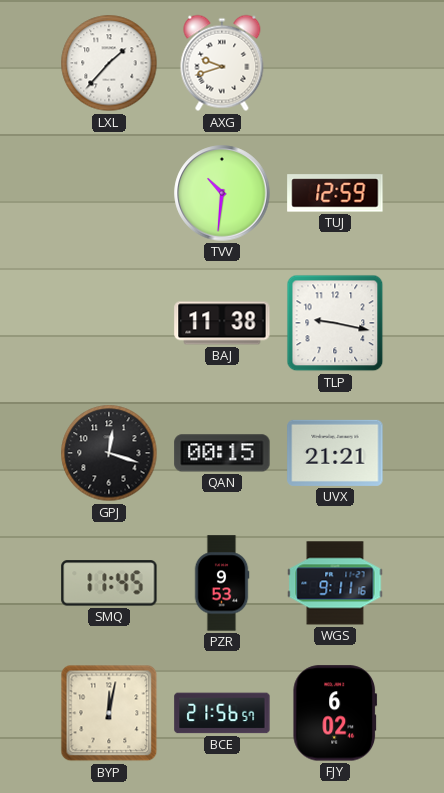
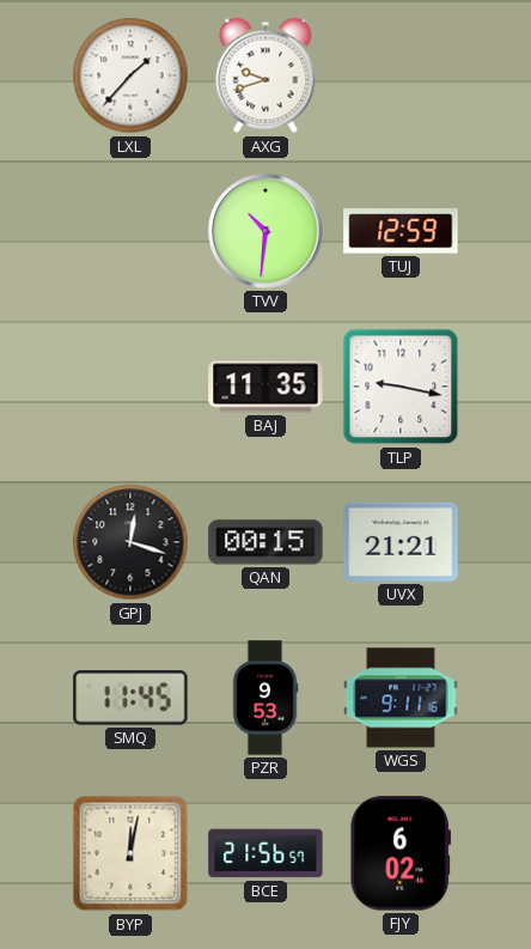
BAJ: 11:38 -> 11:35
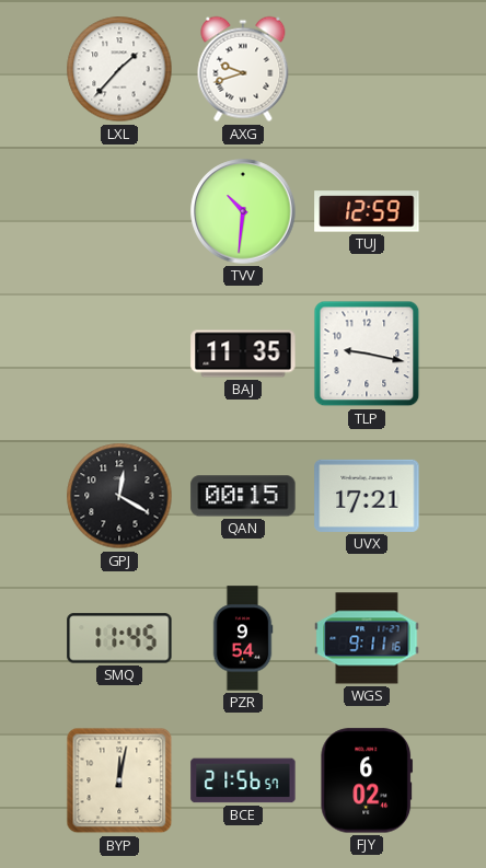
GPJ: 12:18 -> 12:20
UVX: 21:21 -> 17:21
PZR: 9:53 -> 9:54
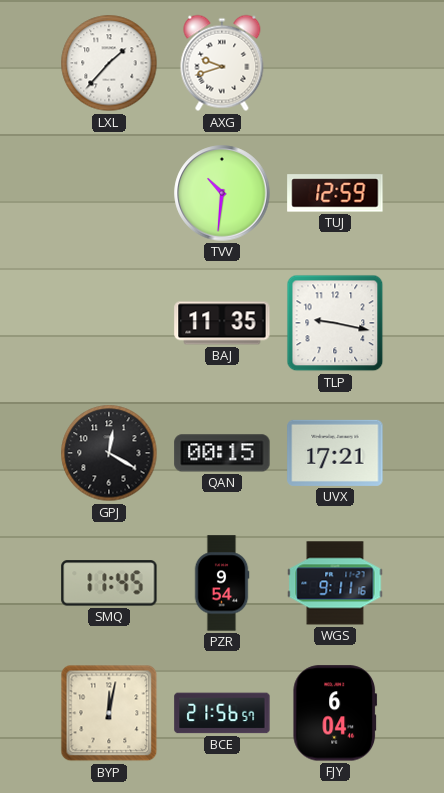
FJY: 6:02 -> 6:04
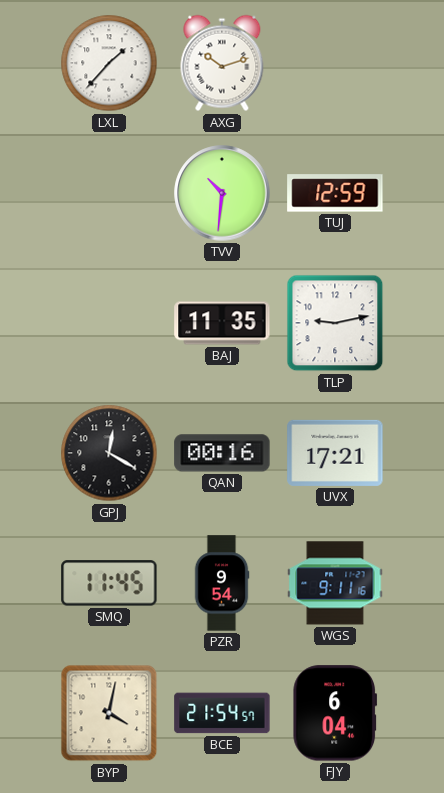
AXG: 9:42 -> 10:12
TLP: 9:17 -> 9:13
QAN: 00:15 -> 00:16
BYP: 12:02 -> 4:02
BCE: 21:56 -> 21:54
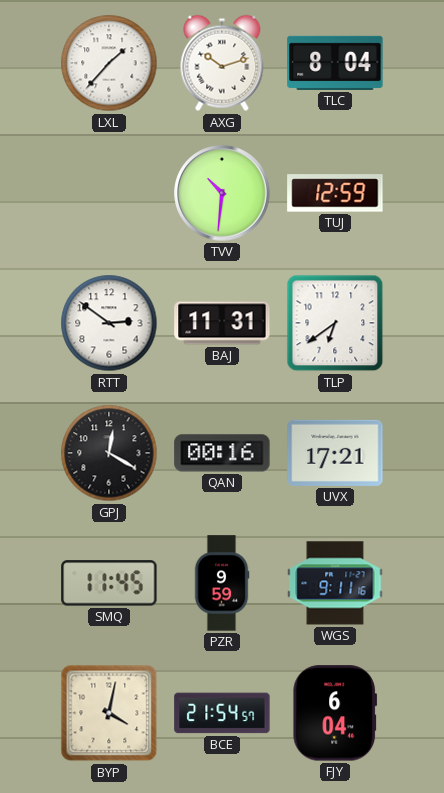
TLC: none -> 8:04
RTT: none -> 2:51
BAJ: 11:35 -> 11:31
TLP: 9:13 -> 6:39
PZR: 9:54 -> 9:59
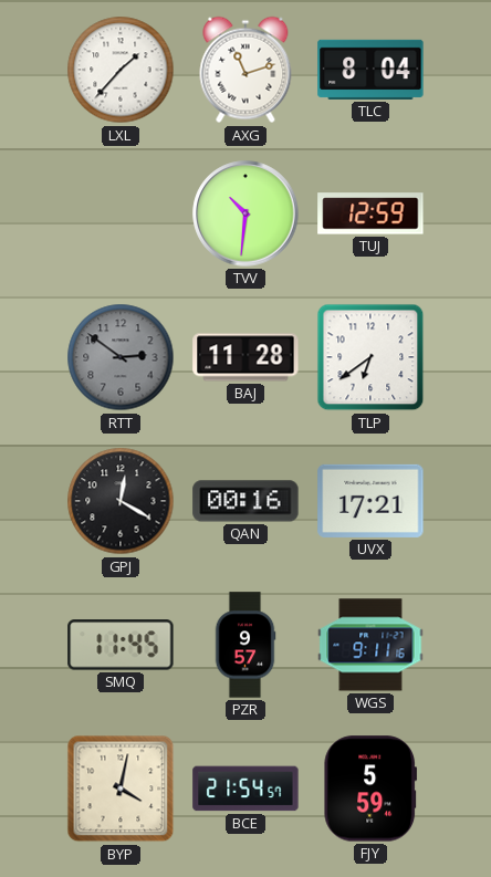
AXG: 10:12 -> 11:12
RTT dial: white -> grey
BAJ: 11:31 -> 11:28
PZR: 9:59 -> 9:57
FJY: 6:04 -> 5:59
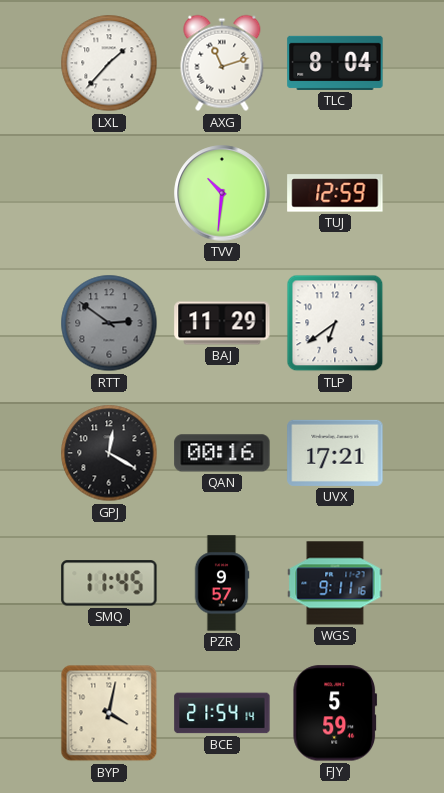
BAJ: 11:28 -> 11:29
BCE: 21:54:57 -> 21:54:14
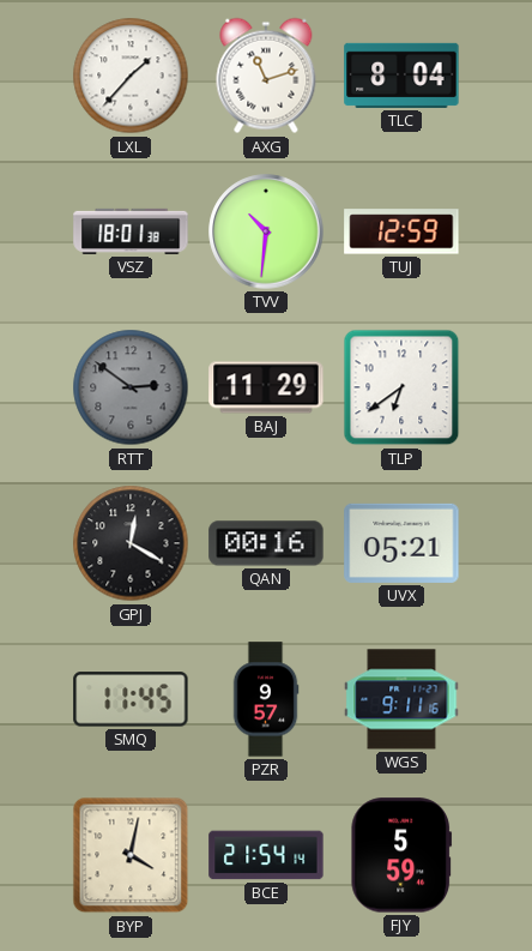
VSZ: none -> 18:01
UVX: 17:21 -> 05:21
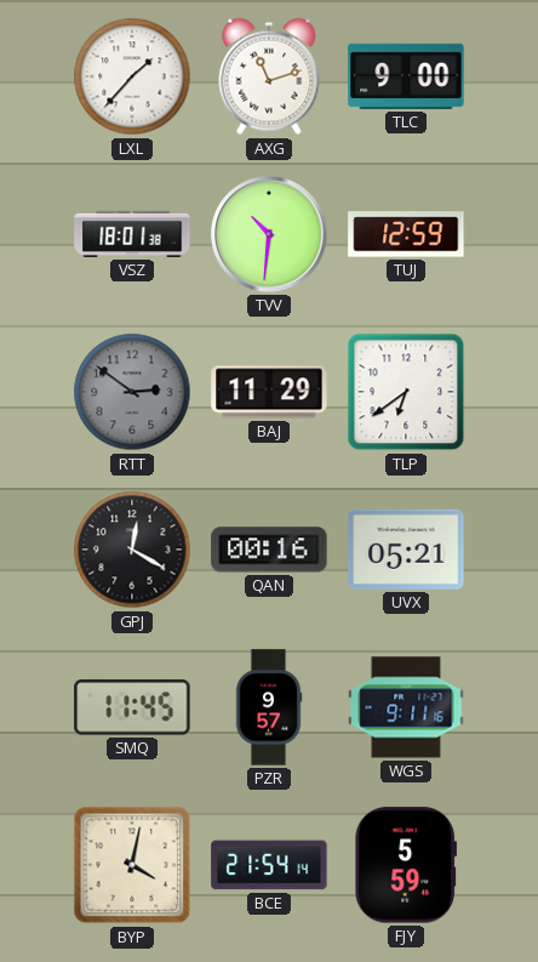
TLC: 8:04 -> 9:00
